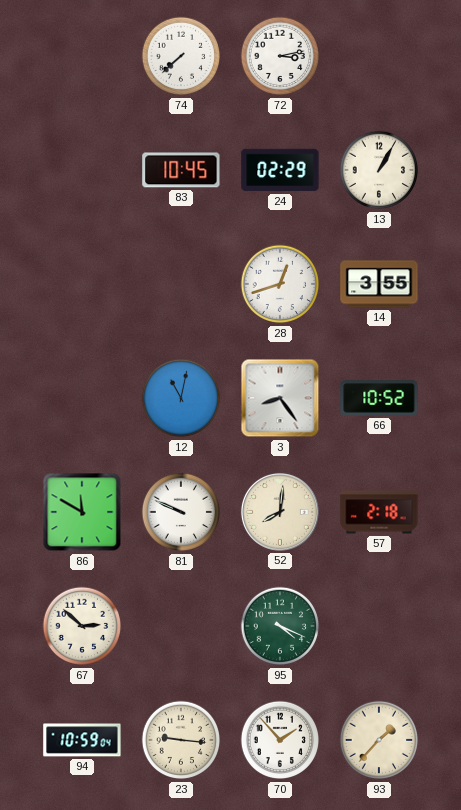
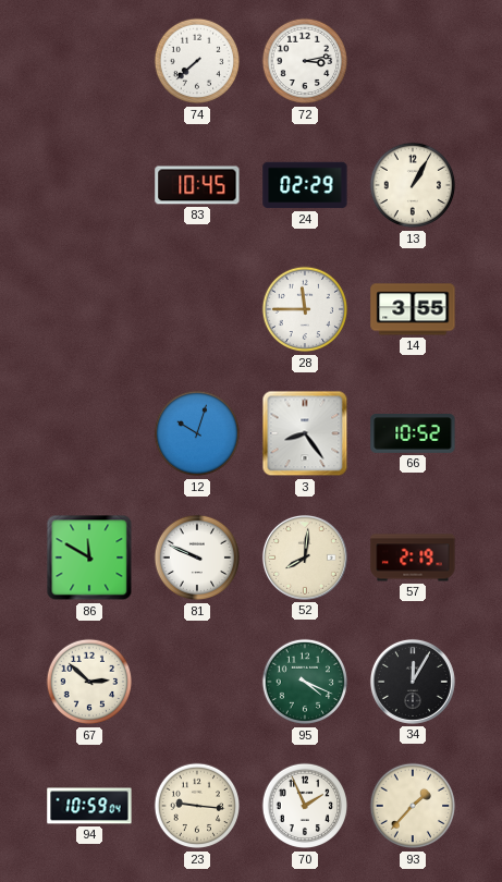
28: 12:42 -> 11:45
12: 11:02 -> 10:03
57: 2:18 -> 2:19
34: none -> 12:05
70: 1:53 -> 1:56
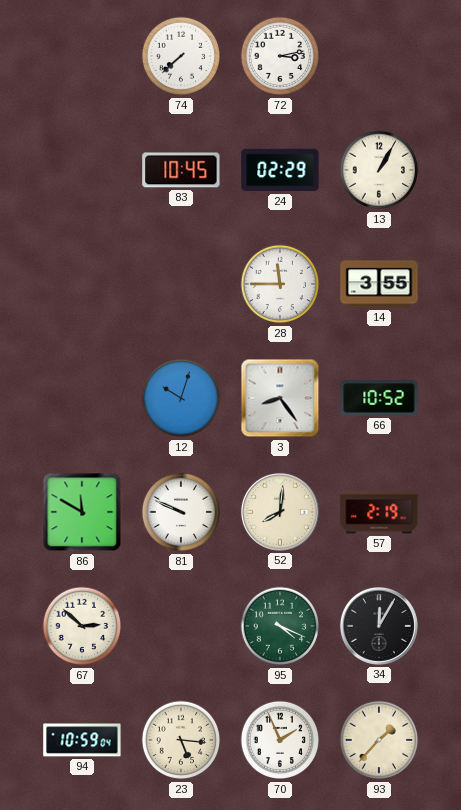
23: 9:16 -> 5:16
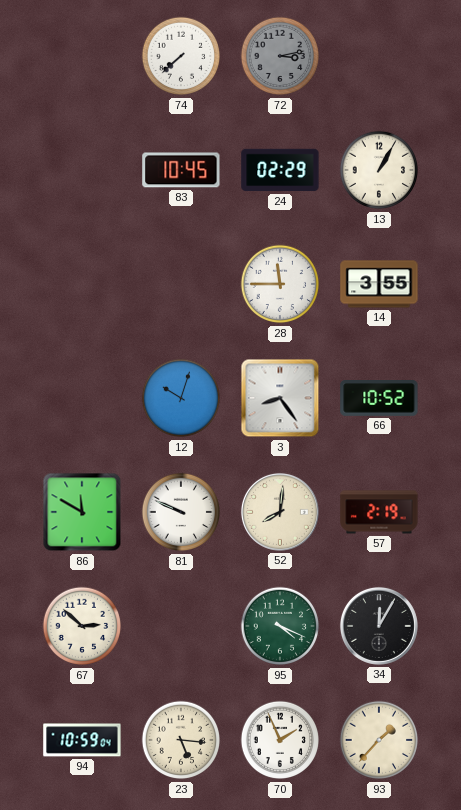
72 dial: white -> grey
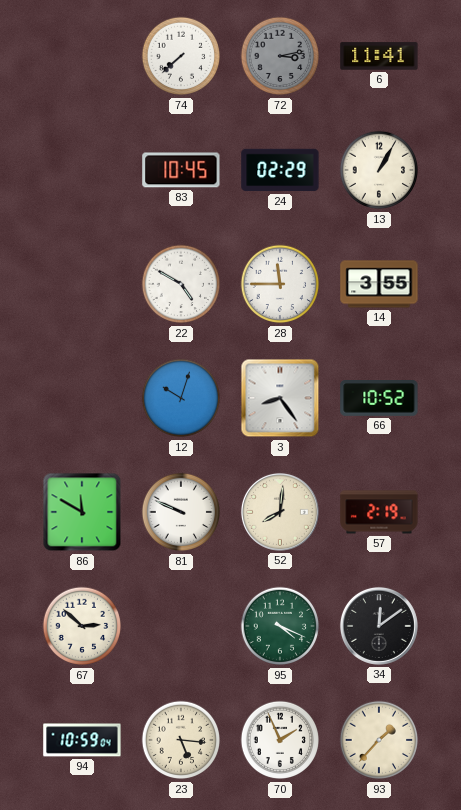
6: none -> 11:41
22: none -> 4:50
34: 12:05 -> 12:09
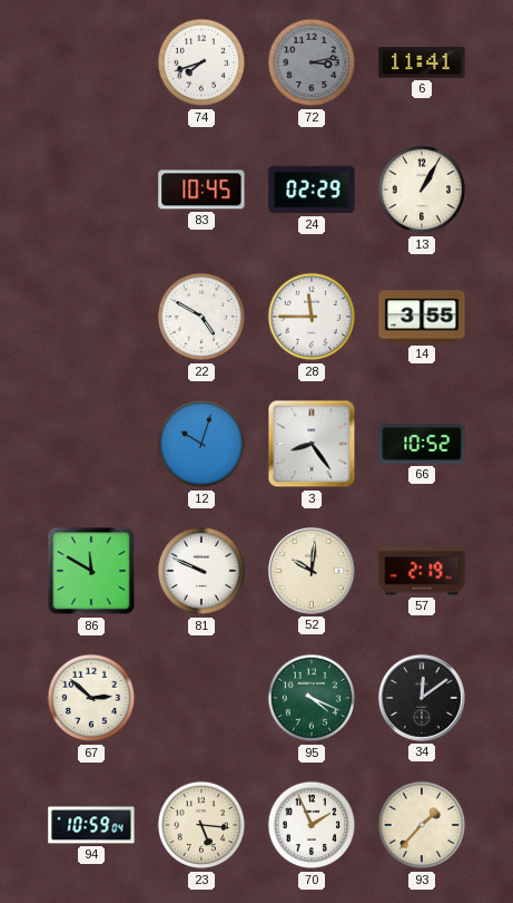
74: 7:38 -> 7:42
52: 8:01 -> 10:01
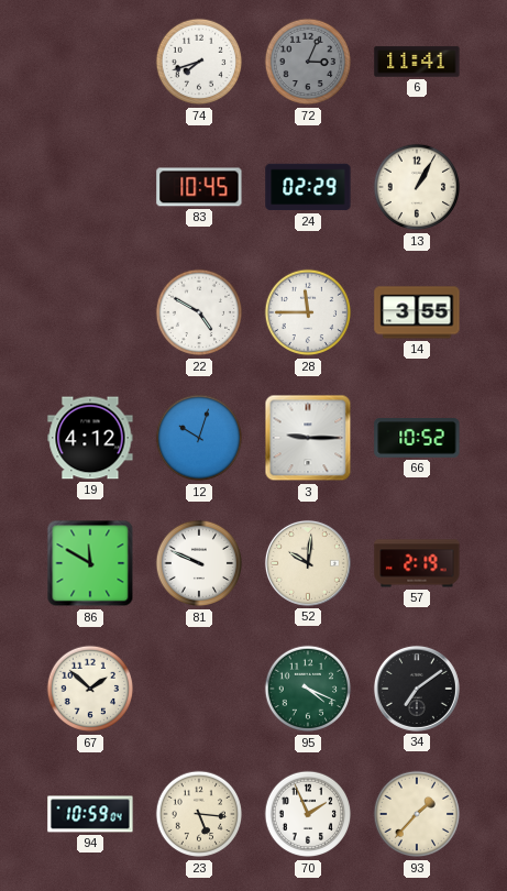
72: 3:13 -> 3:04
19: none -> 4:12
3: 8:24 -> 9:15
67: 2:52 -> 1:52
34: 12:09 -> 7:09
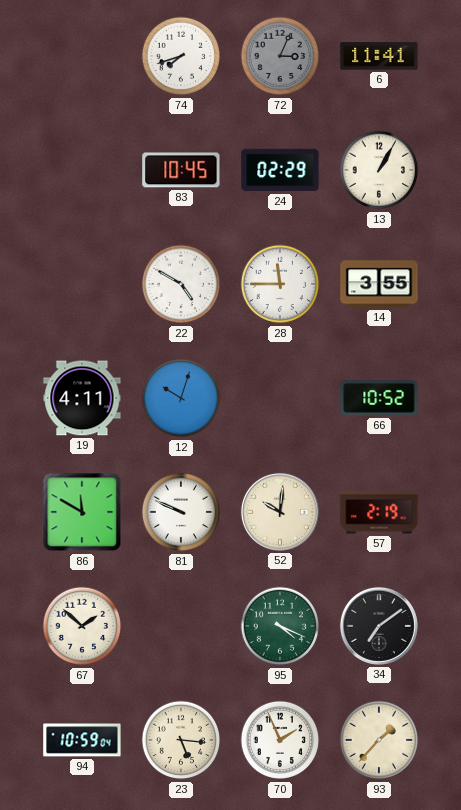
19: 4:12 -> 4:11
3: 9:15 -> none
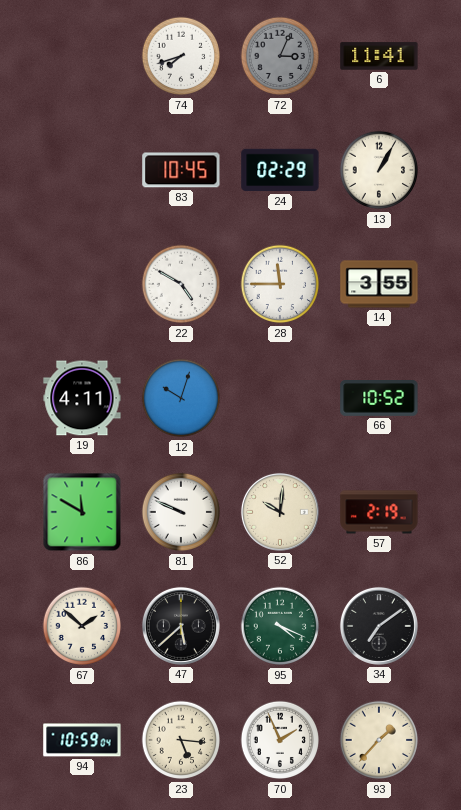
47: none -> 5:38
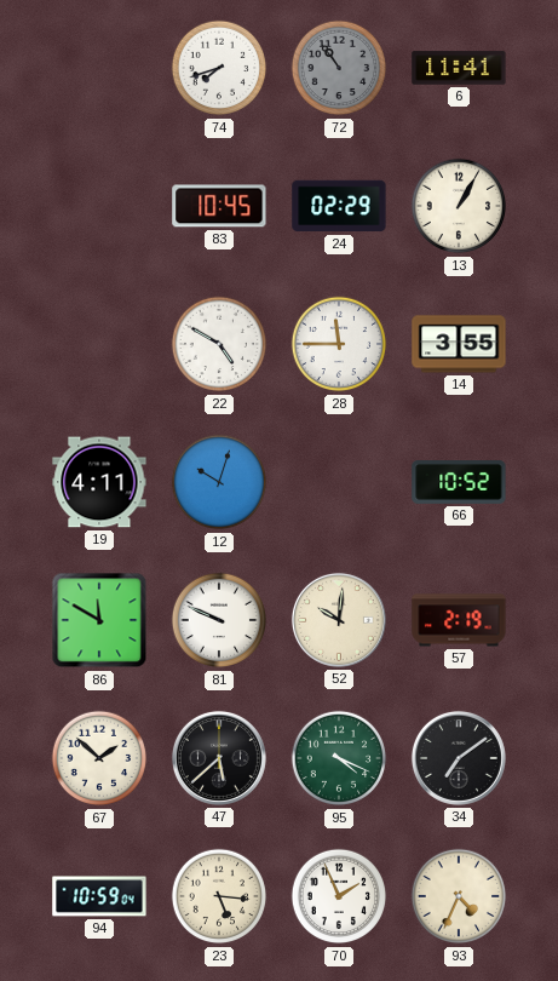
72: 3:04 -> 10:54
93: 1:37 -> 4:34
